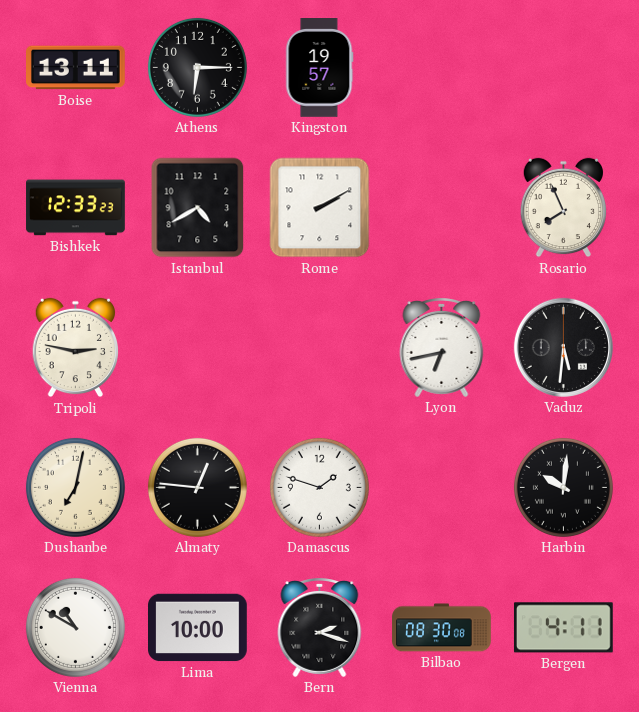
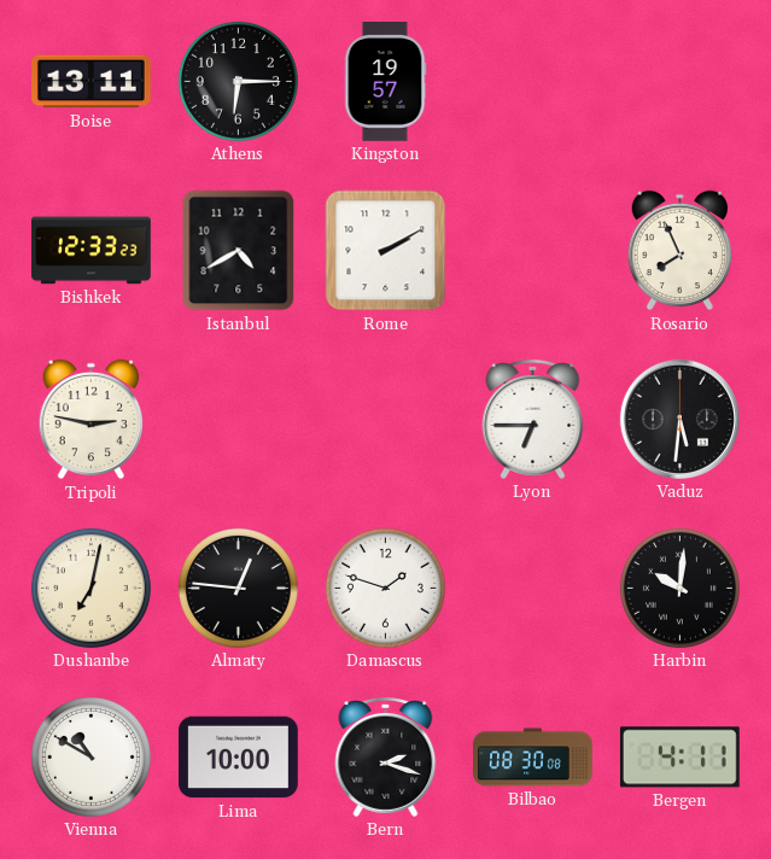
Lyon: 6:43 -> 6:45
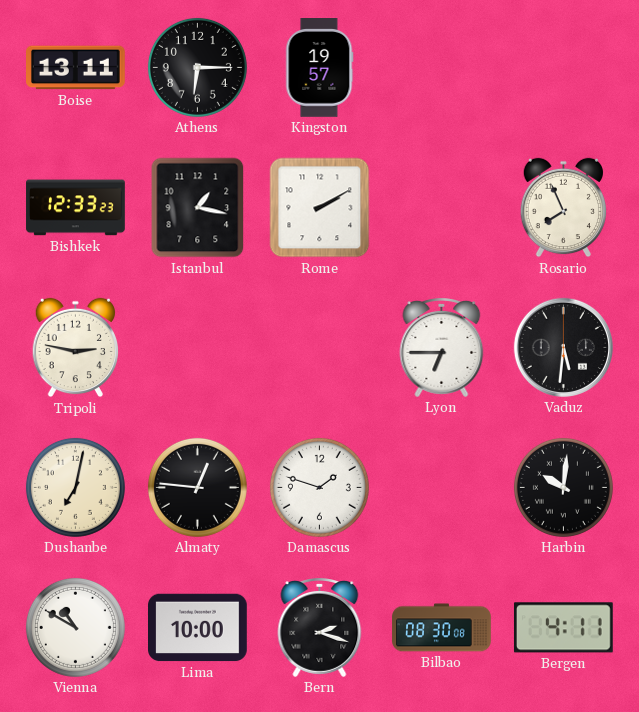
Istanbul: 4:40 -> 1:17
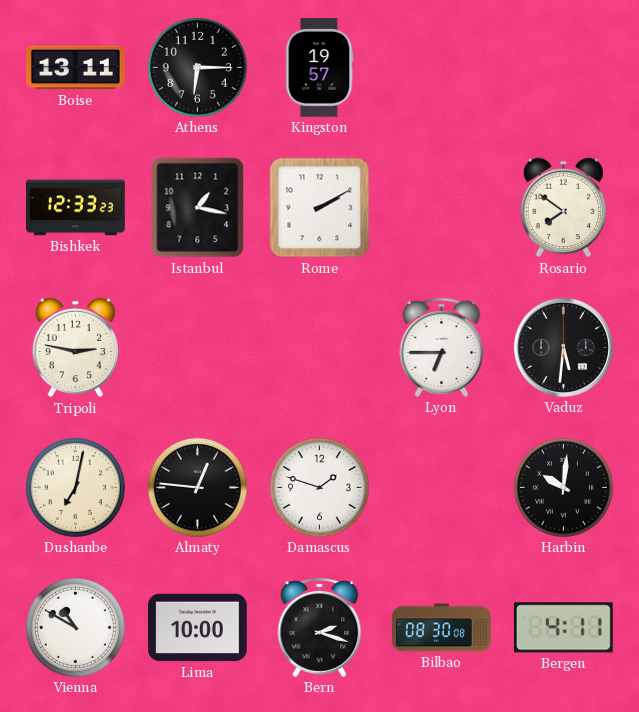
Rosario: 7:56 -> 7:51
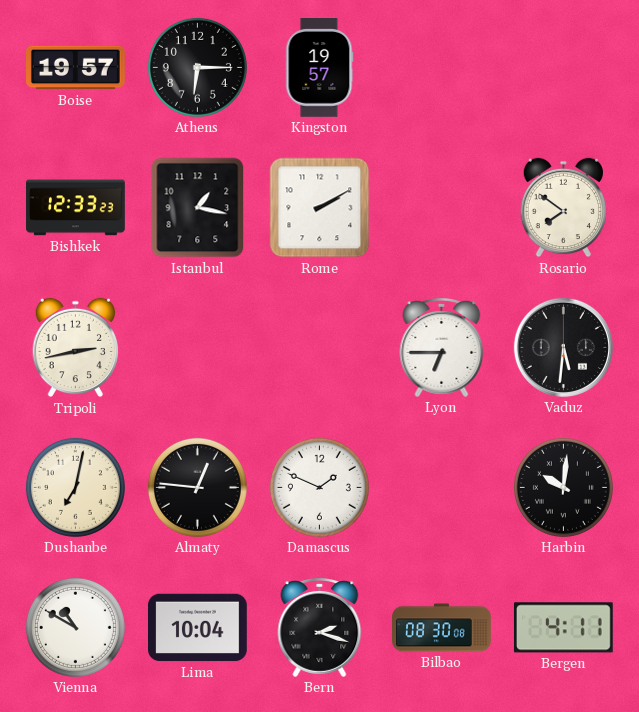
Boise: 13:11 -> 19:57
Tripoli: 2:47 -> 2:43
Damascus: 1:48 -> 1:49
Lima: 10:00 -> 10:04
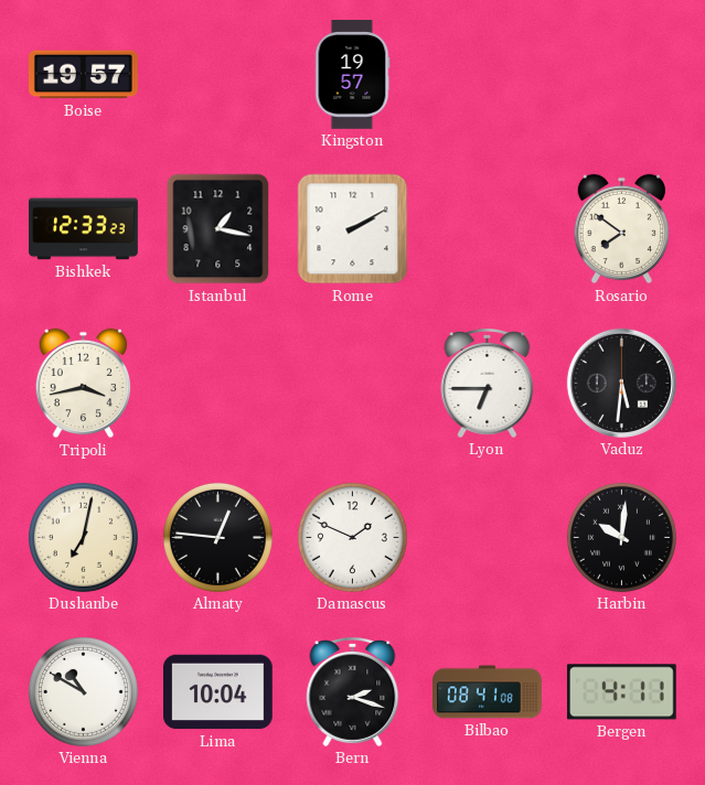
Athens: 6:15 -> none
Tripoli: 2:43 -> 3:43
Bilbao: 08:30 -> 08:41
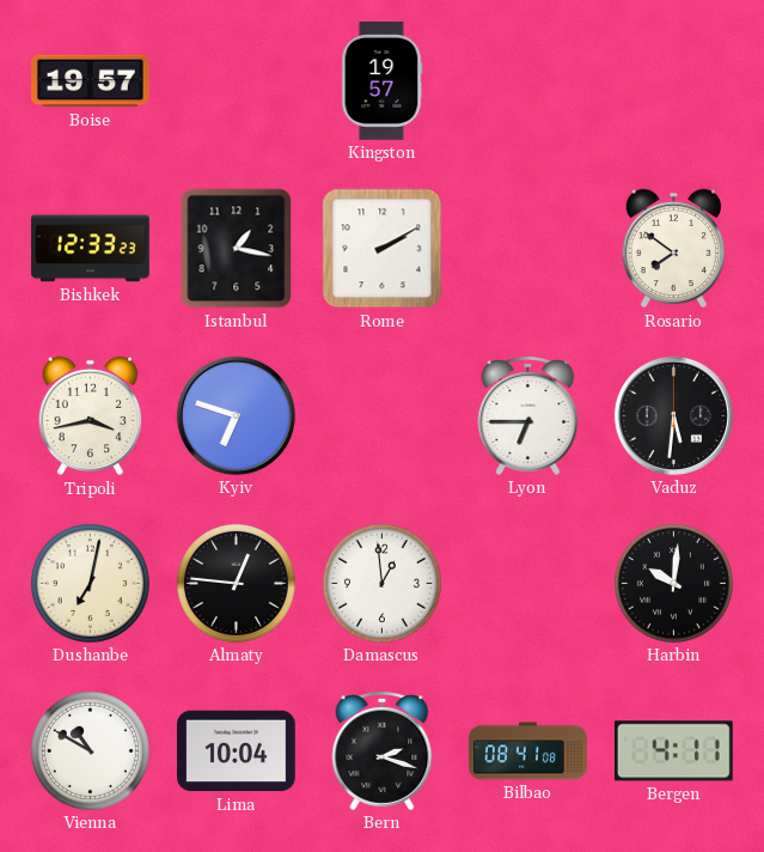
Kyiv: none -> 6:48
Damascus: 1:49 -> 12:59
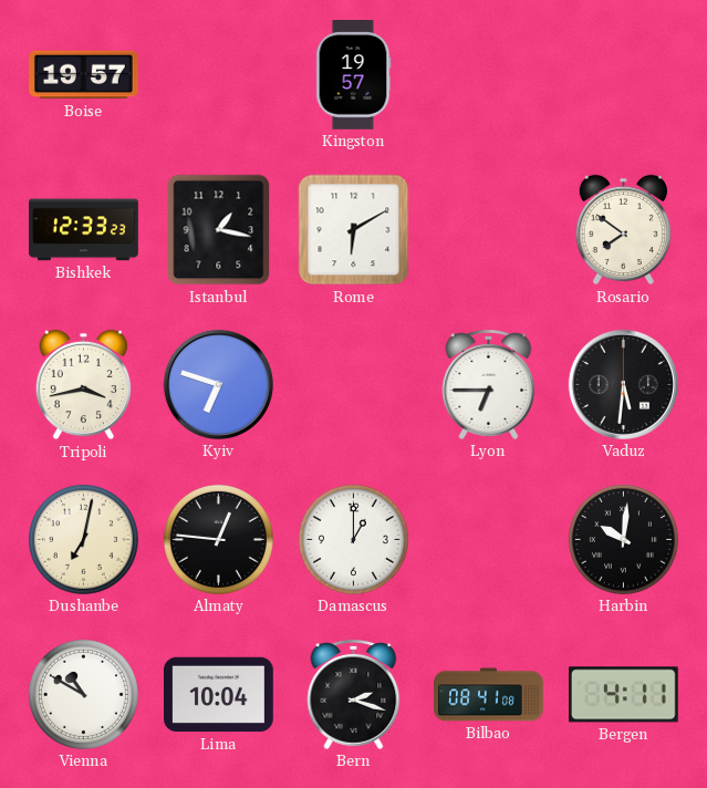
Rome: 2:10 -> 6:10
Damascus: 12:59 -> 1:00
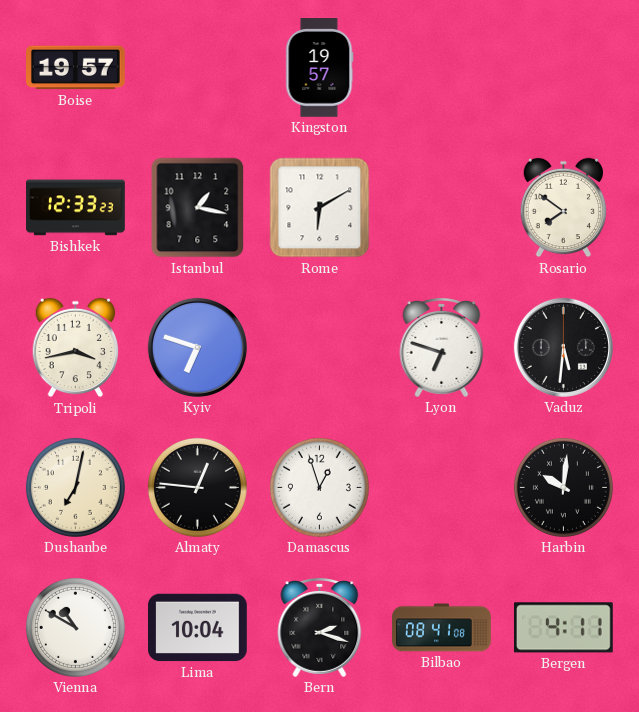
Lyon: 6:45 -> 6:48
Damascus: 1:00 -> 12:57
